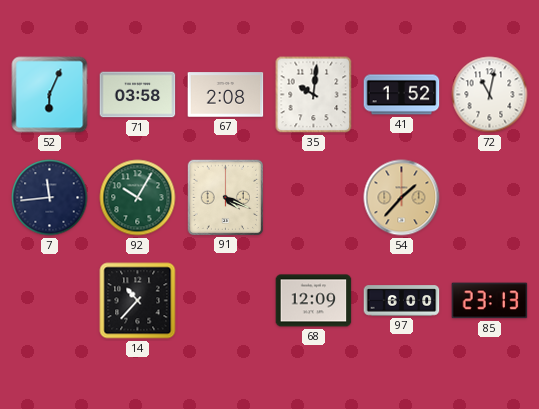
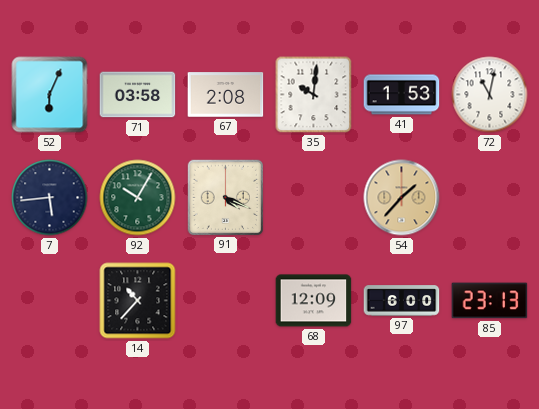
41: 1:52 -> 1:53
7: 11:44 -> 5:44
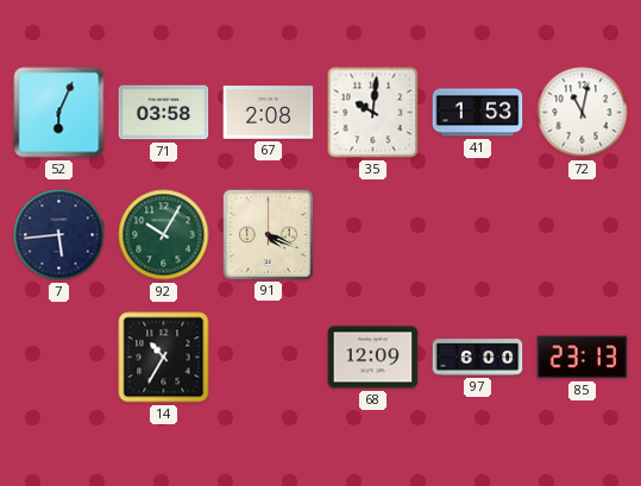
54: 1:37 -> none
14: 10:37 -> 10:35
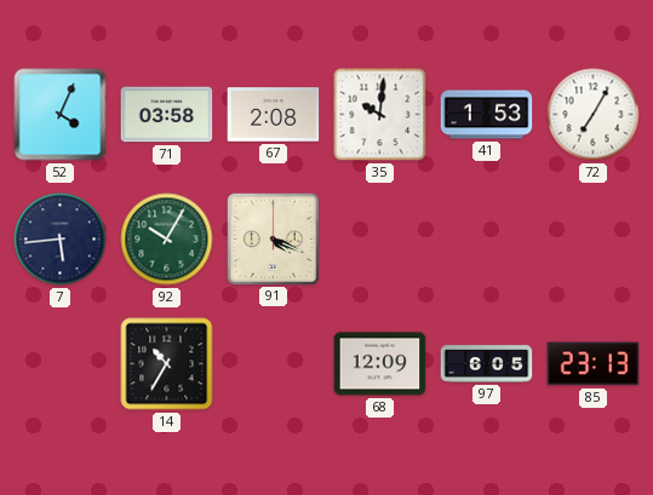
52: 6:04 -> 4:04
72: 11:02 -> 7:05
97: 6:00 -> 6:05
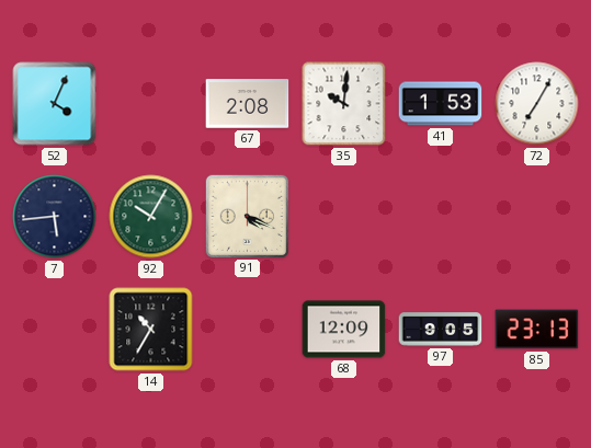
71: 03:58 -> none
97: 6:05 -> 9:05
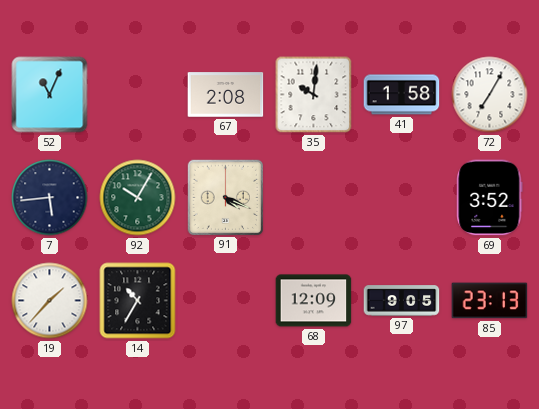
52: 4:04 -> 11:04
41: 1:53 -> 1:58
69: none -> 3:52
19: none -> 1:37
